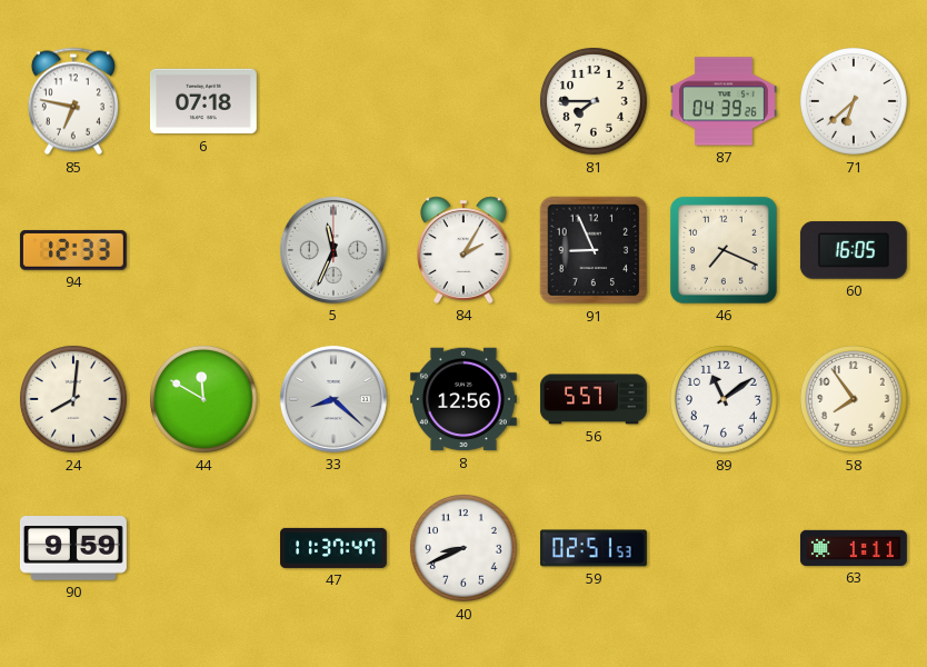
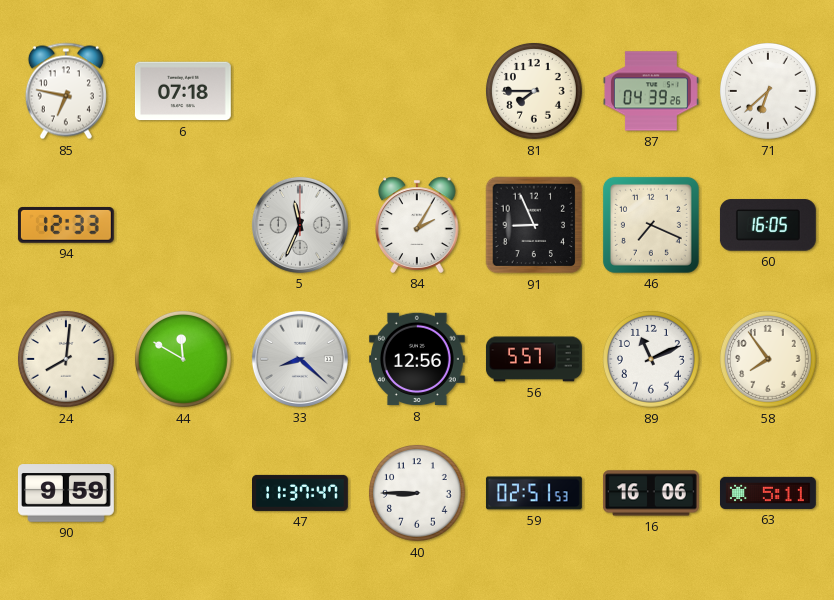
89: 11:09 -> 11:11
40: 8:41 -> 8:45
16: none -> 16:06
63: 1:11 -> 5:11
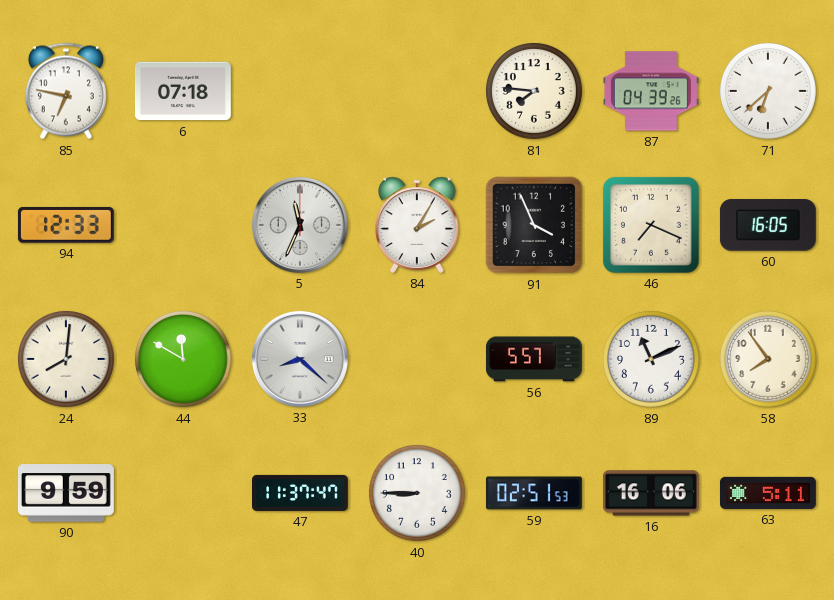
81: 7:45 -> 7:46
91: 8:56 -> 3:56
8: 12:56 -> none
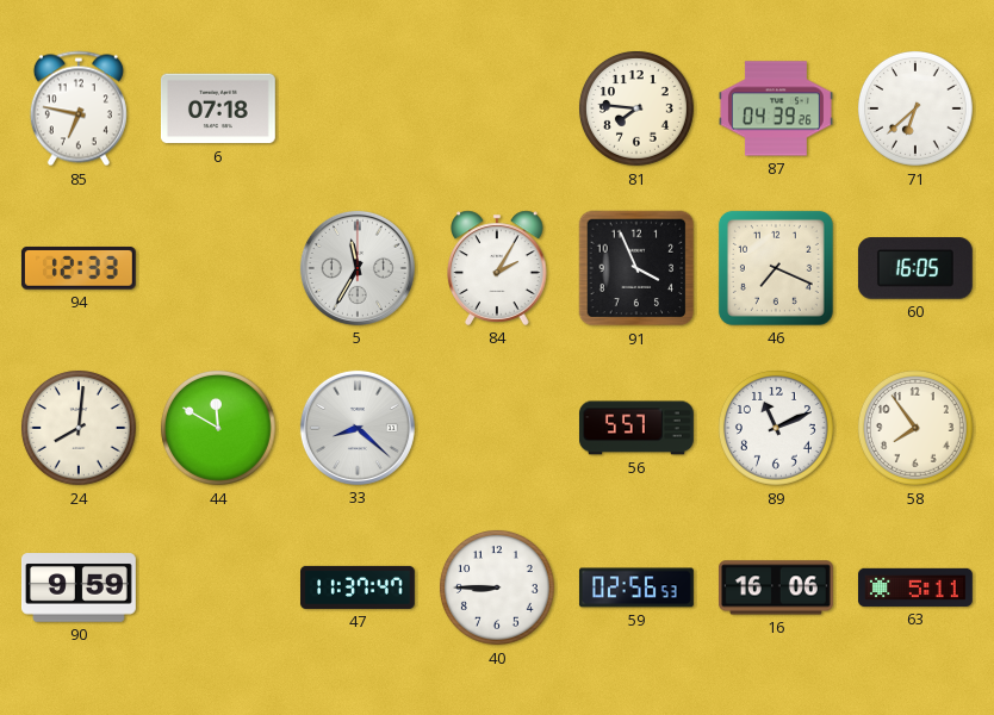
5: 11:34 -> 11:35
59: 02:51 -> 02:56
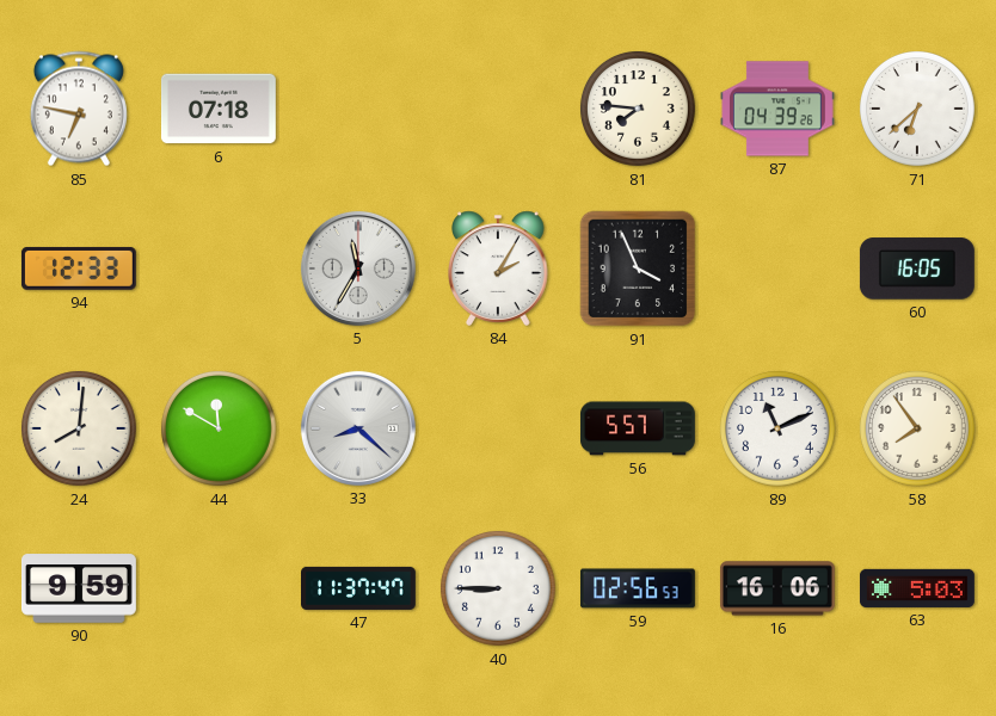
46: 7:19 -> none
63: 5:11 -> 5:03
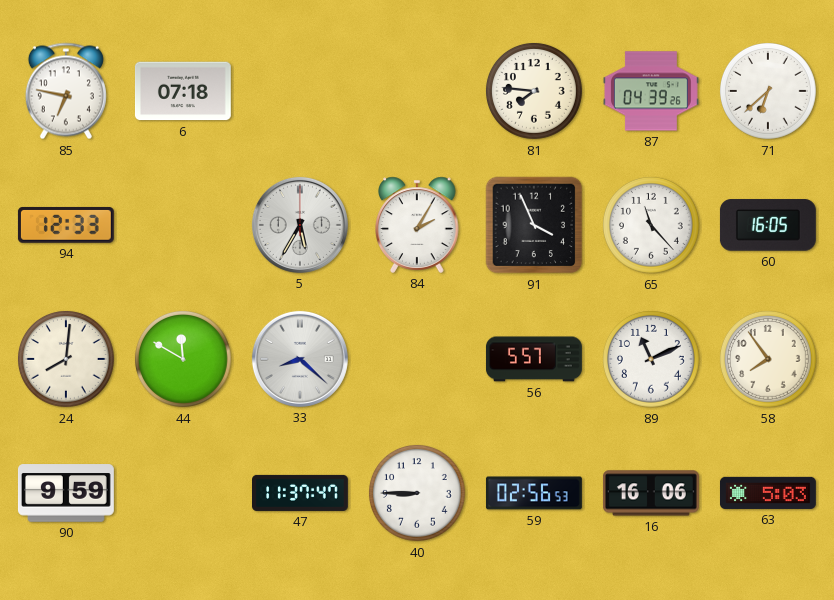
5: 11:35 -> 5:35
65: none -> 11:23
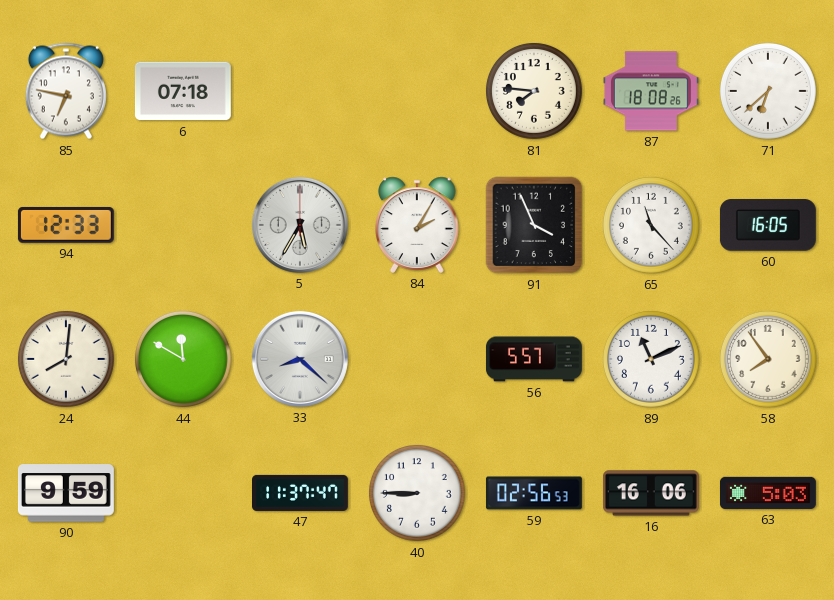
87: 04:39 -> 18:08
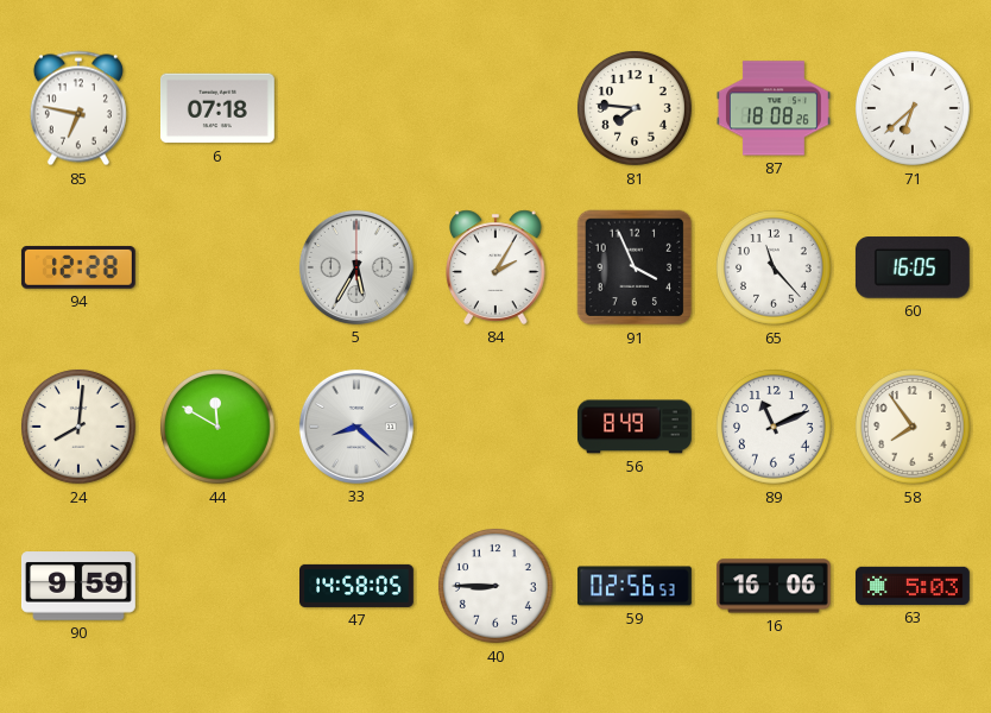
94: 12:33 -> 12:28
56: 5:57 -> 8:49
47: 11:37 -> 14:58
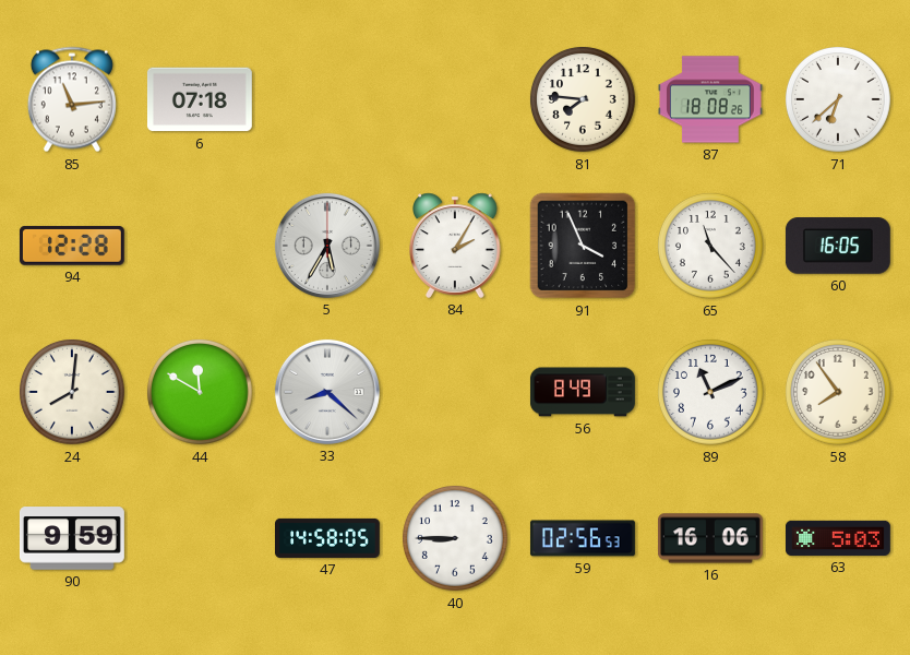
85: 6:47 -> 11:14
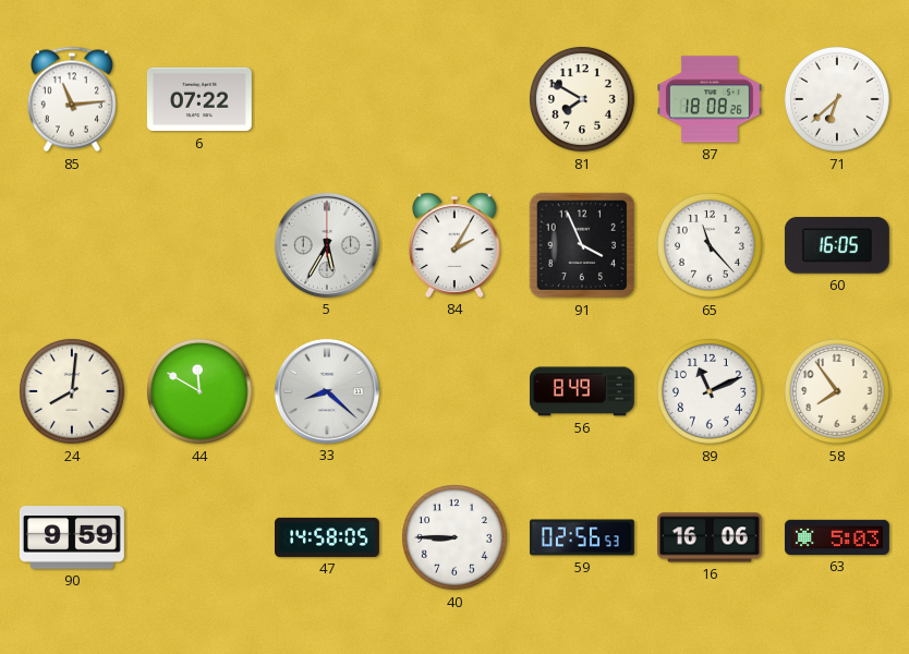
6: 07:18 -> 07:22
81: 7:46 -> 7:50
94: 12:28 -> none
